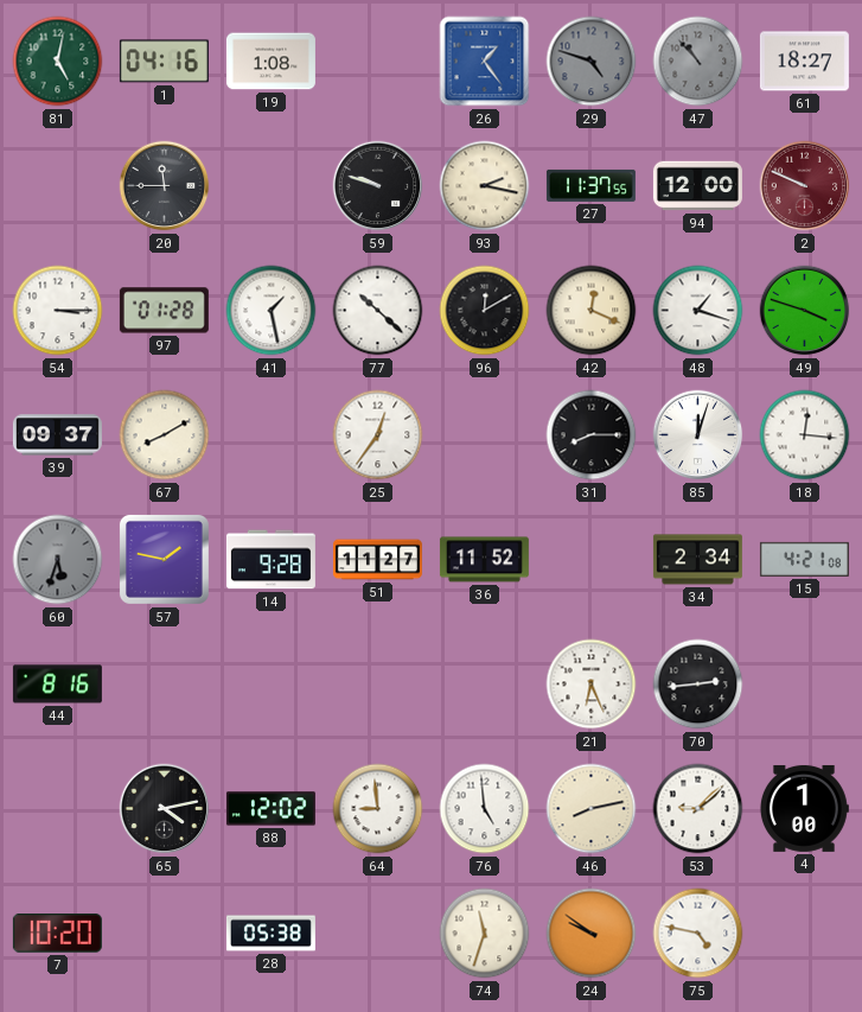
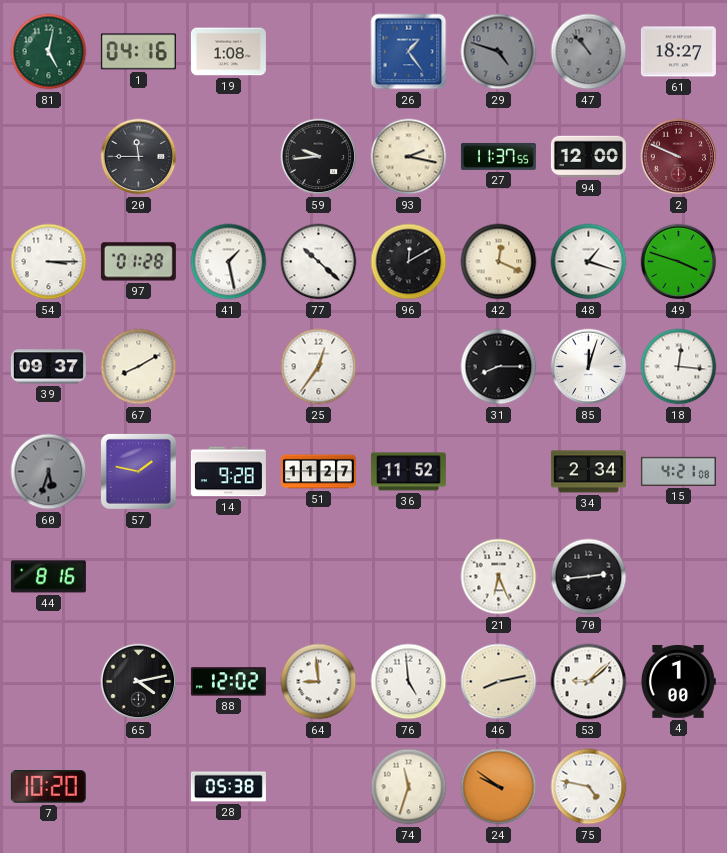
59: 9:48 -> 9:44
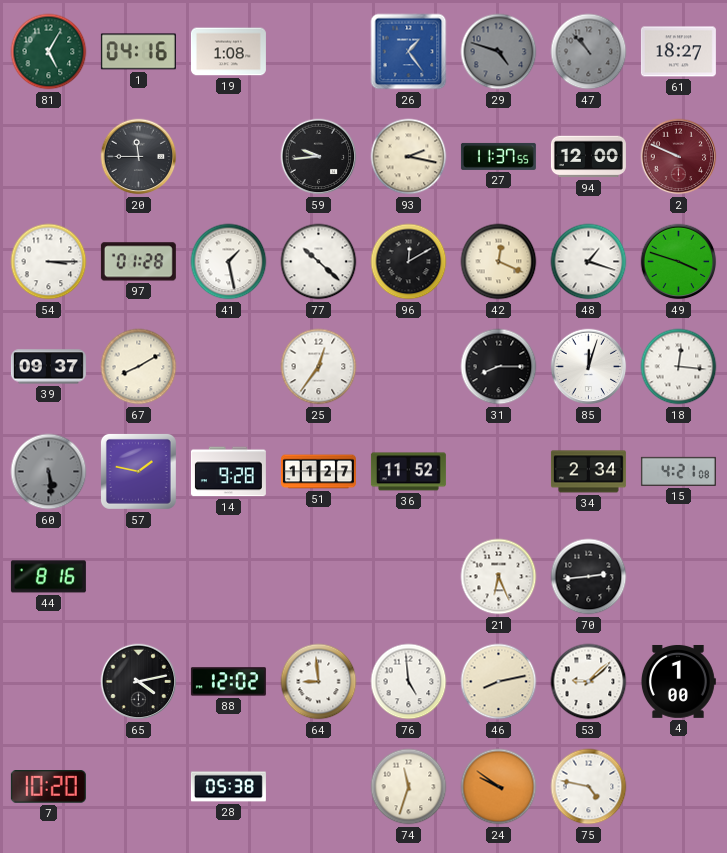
81: 5:02 -> 5:05
60: 5:33 -> 5:29
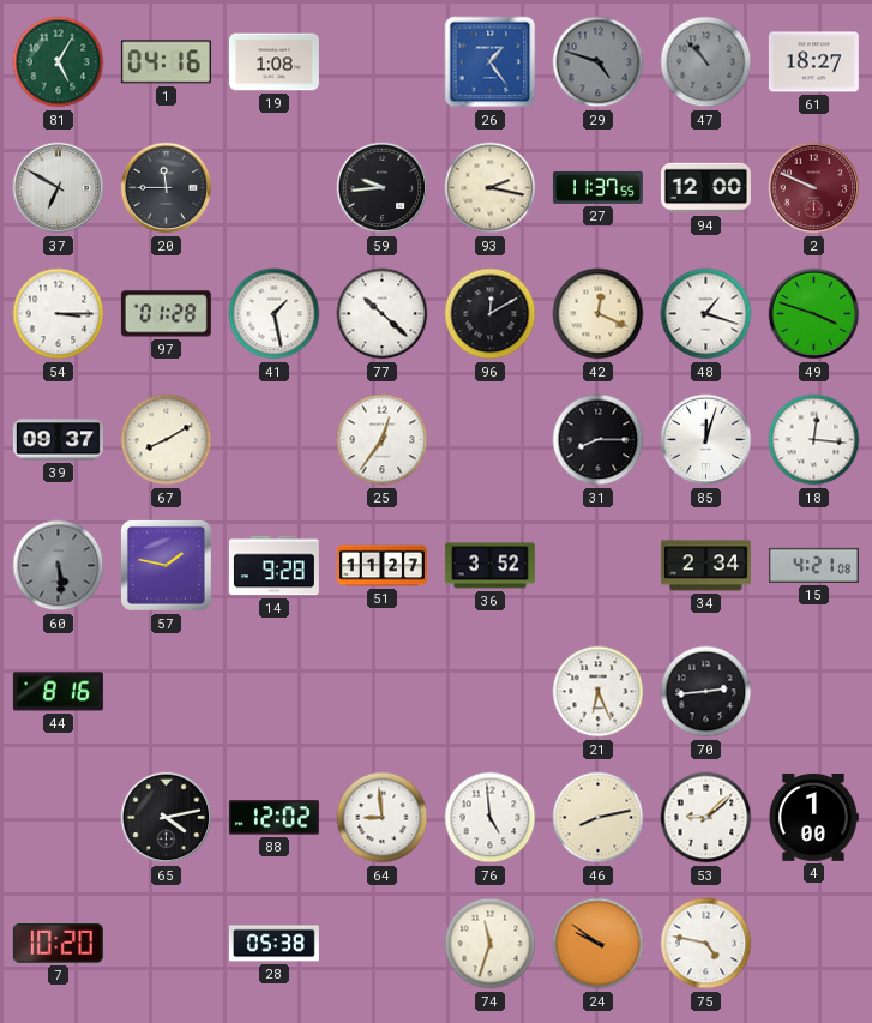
37: none -> 6:50
36: 11:52 -> 3:52
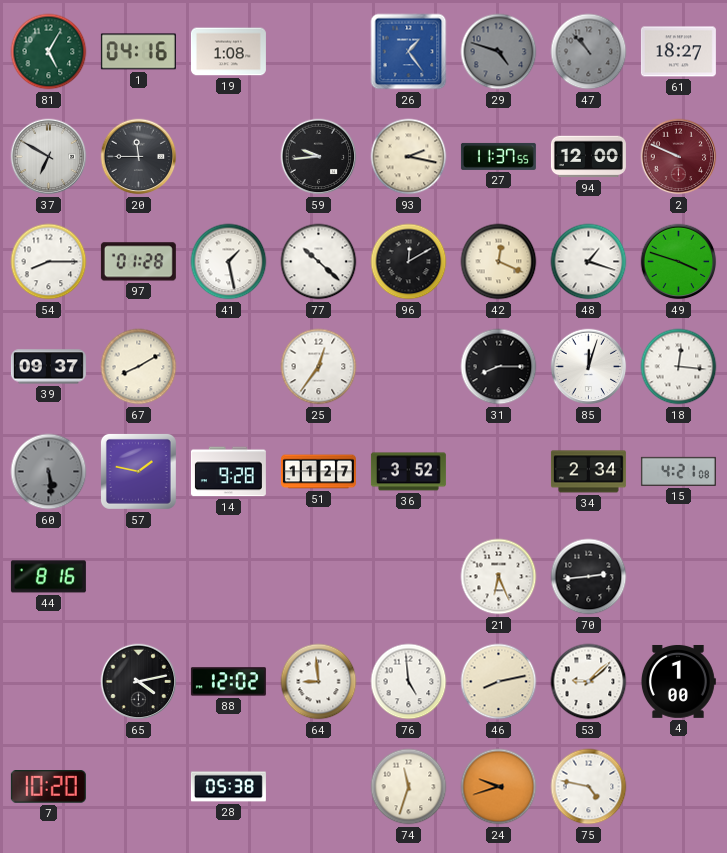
54: 3:15 -> 8:15
24: 9:51 -> 9:42
